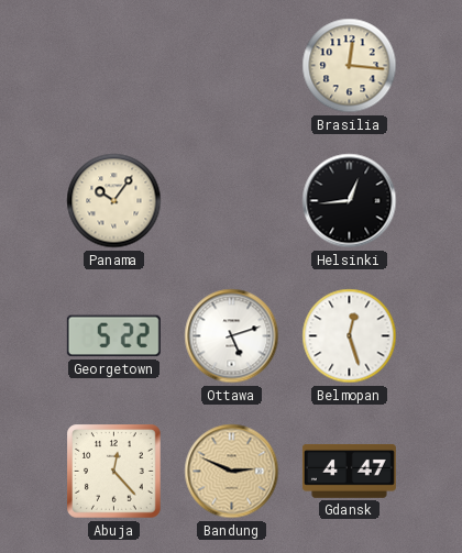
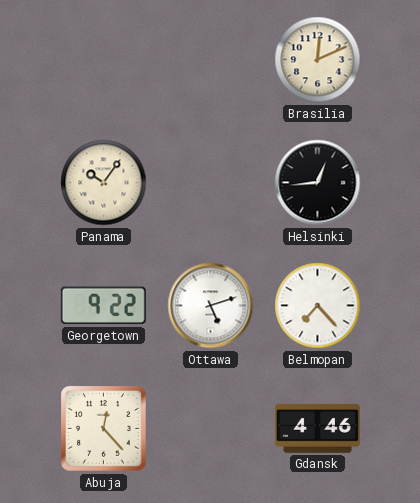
Brasilia: 12:16 -> 12:11
Georgetown: 5:22 -> 9:22
Belmopan: 12:27 -> 7:23
Bandung: 2:49 -> none
Gdansk: 4:47 -> 4:46
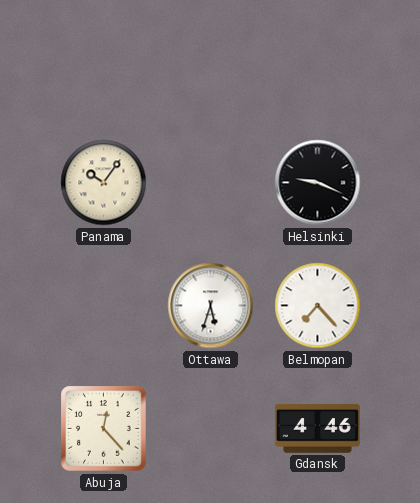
Brasilia: 12:11 -> none
Helsinki: 12:44 -> 9:19
Georgetown: 9:22 -> none
Ottawa: 5:12 -> 5:33
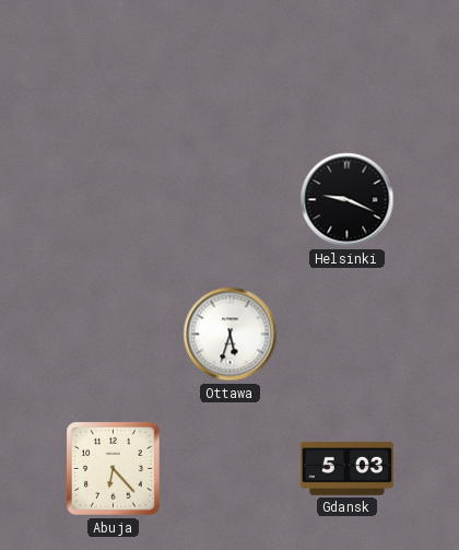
Panama: 10:06 -> none
Belmopan: 7:23 -> none
Abuja: 12:23 -> 6:23
Gdansk: 4:46 -> 5:03
